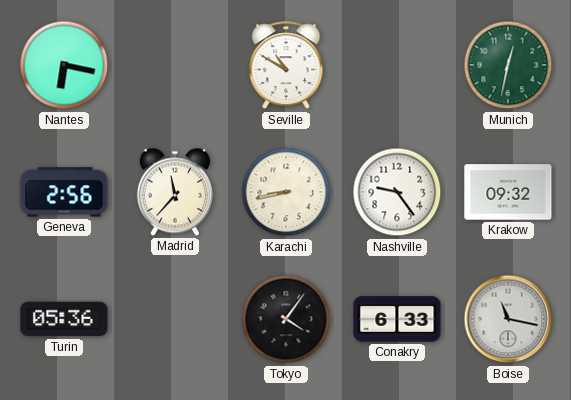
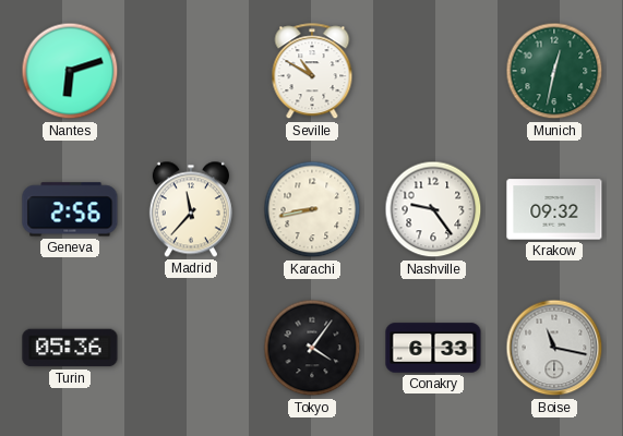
Nantes: 6:17 -> 6:12
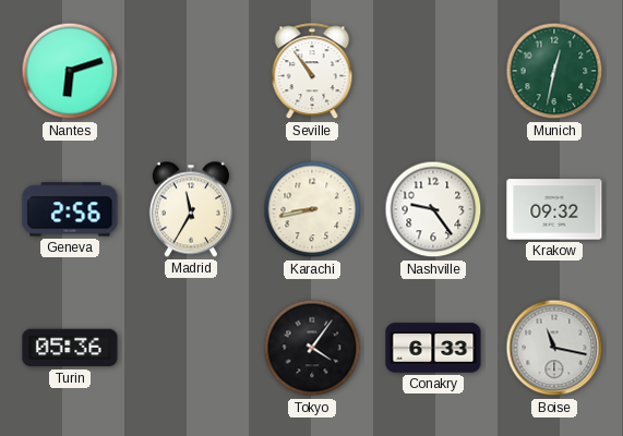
Seville: 10:50 -> 10:54
Madrid: 11:37 -> 11:35
